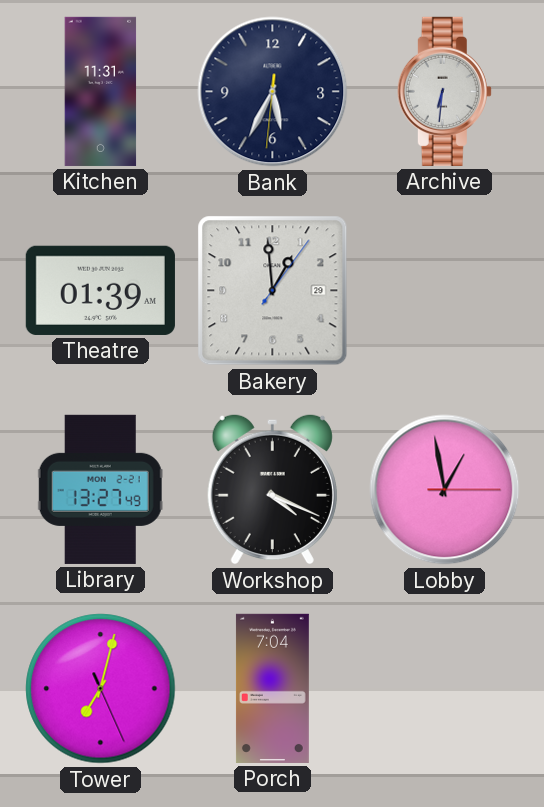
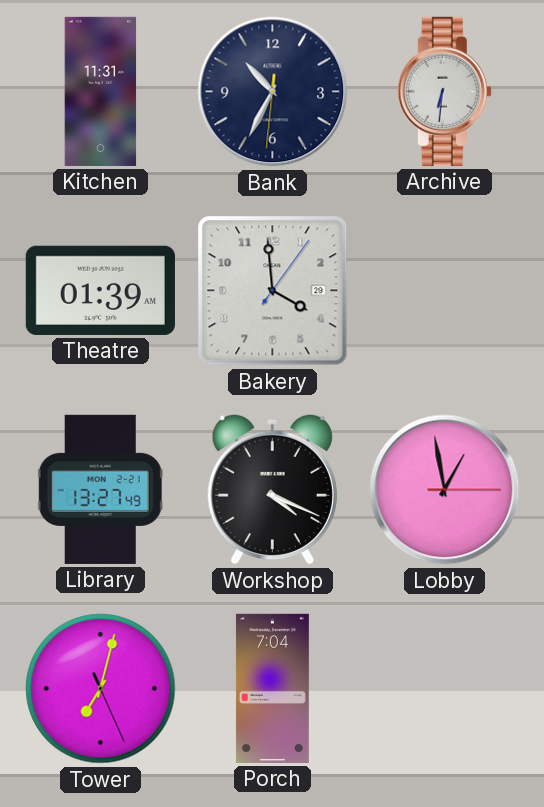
Bank: 5:34 -> 10:34
Bakery: 12:59 -> 3:59
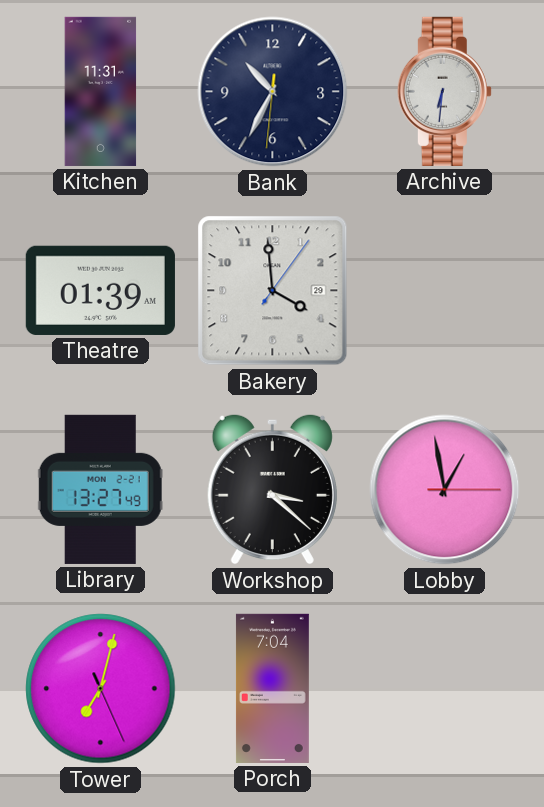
Workshop: 4:19 -> 3:22
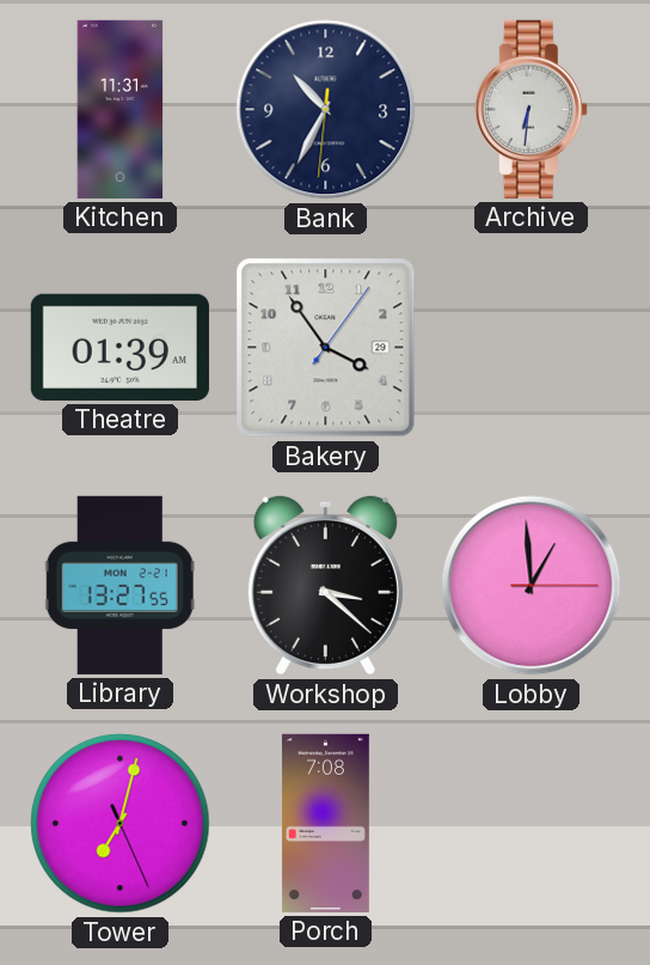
Bakery: 3:59 -> 3:54
Library: 13:27:49 -> 13:27:55
Lobby: 12:58 -> 12:59
Porch: 7:04 -> 7:08
